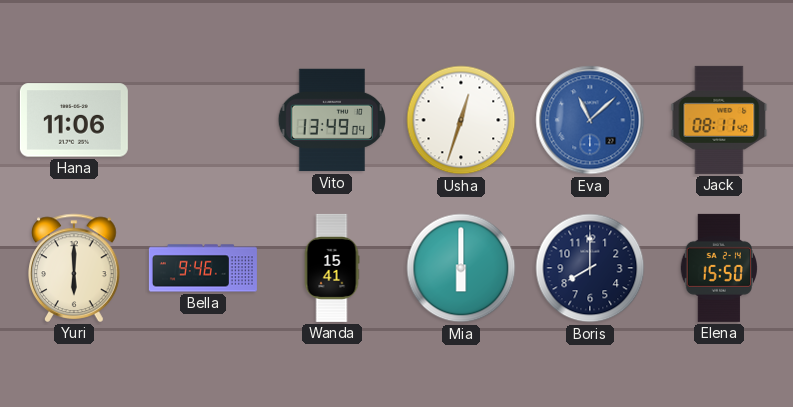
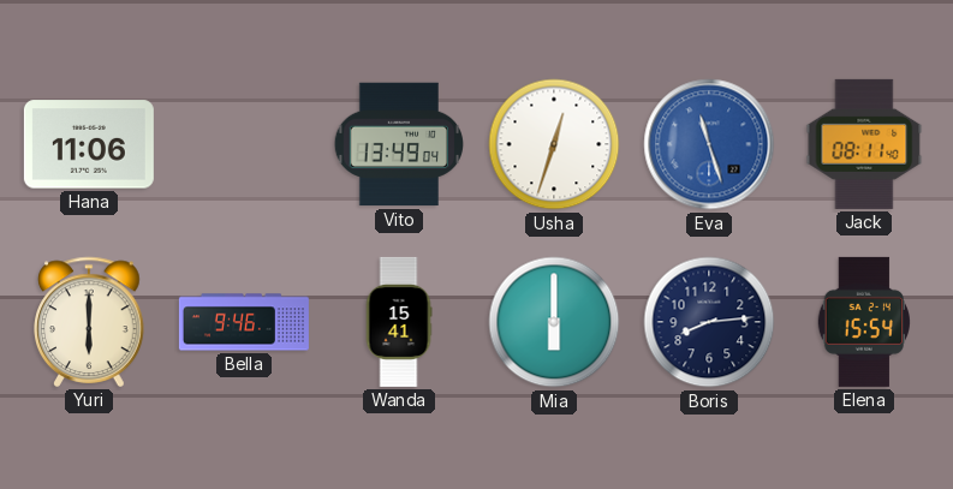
Eva: 11:08 -> 11:27
Boris: 8:00 -> 8:14
Elena: 15:50 -> 15:54
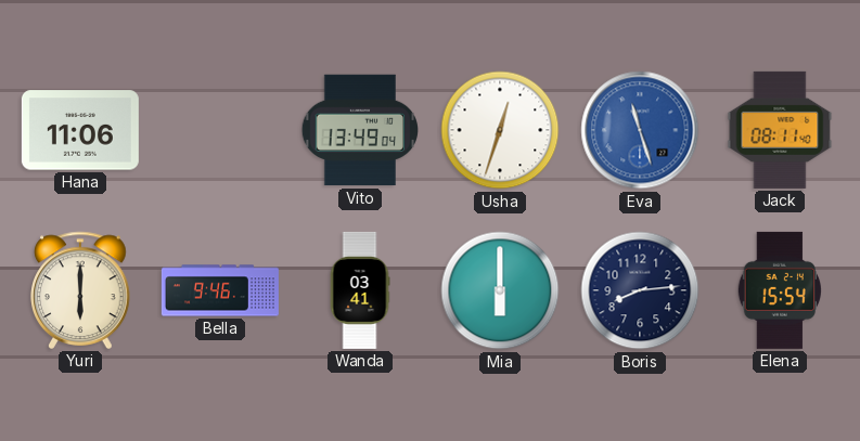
Wanda: 15:41 -> 03:41
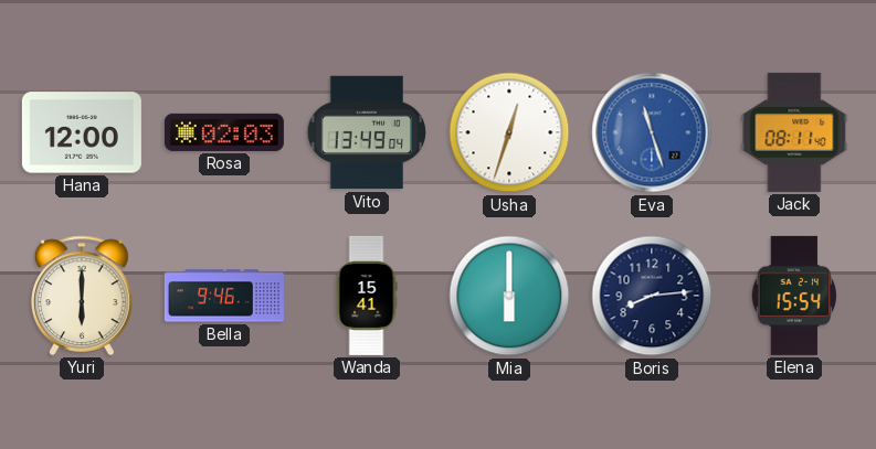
Hana: 11:06 -> 12:00
Rosa: none -> 02:03
Wanda: 03:41 -> 15:41
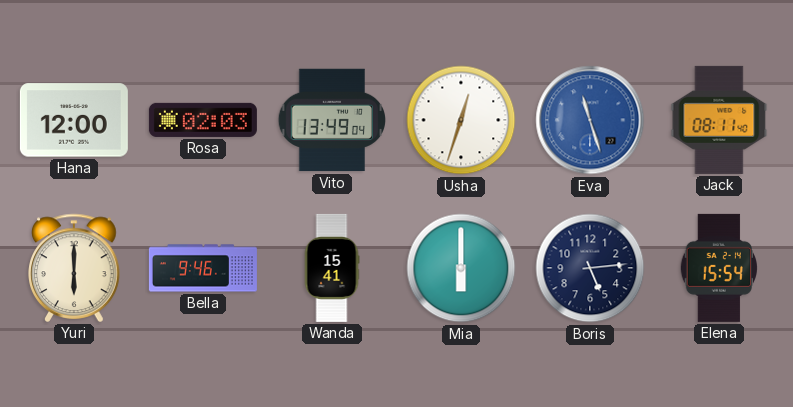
Boris: 8:14 -> 5:14
